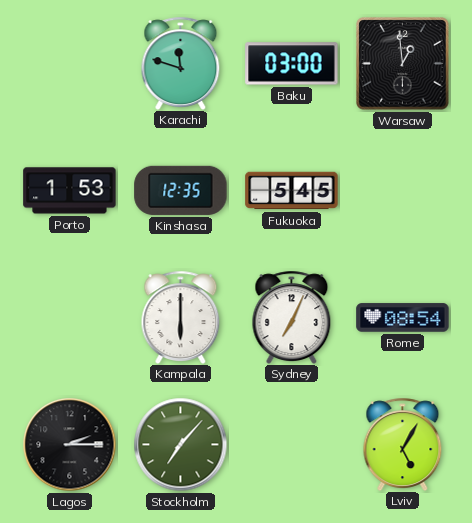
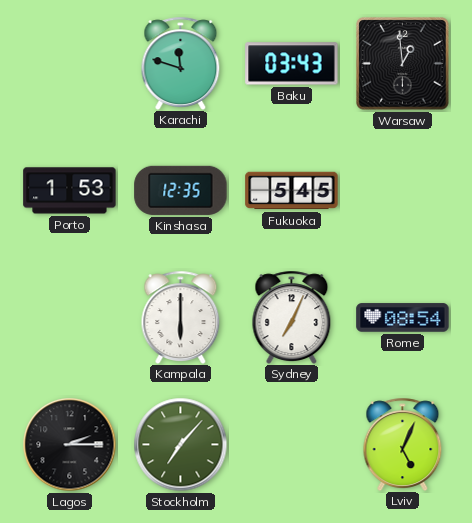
Baku: 03:00 -> 03:43
Lviv: 5:05 -> 5:04
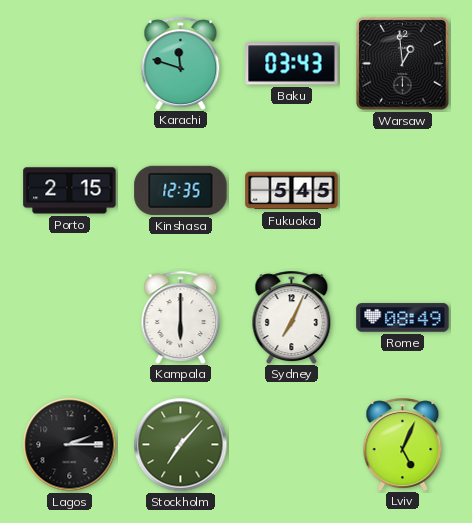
Porto: 1:53 -> 2:15
Rome: 08:54 -> 08:49
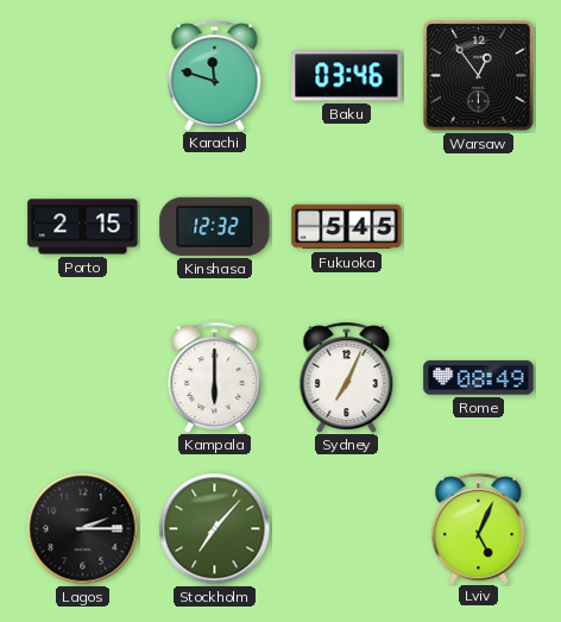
Baku: 03:43 -> 03:46
Warsaw: 12:59 -> 12:54
Kinshasa: 12:35 -> 12:32
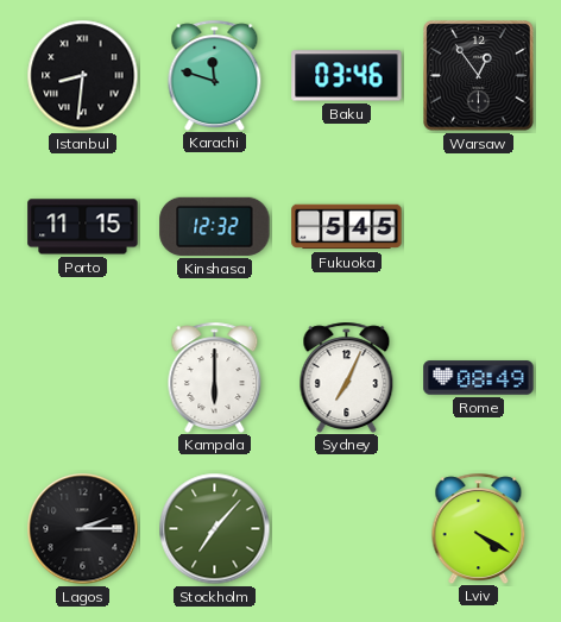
Istanbul: none -> 8:31
Porto: 2:15 -> 11:15
Lviv: 5:04 -> 4:20
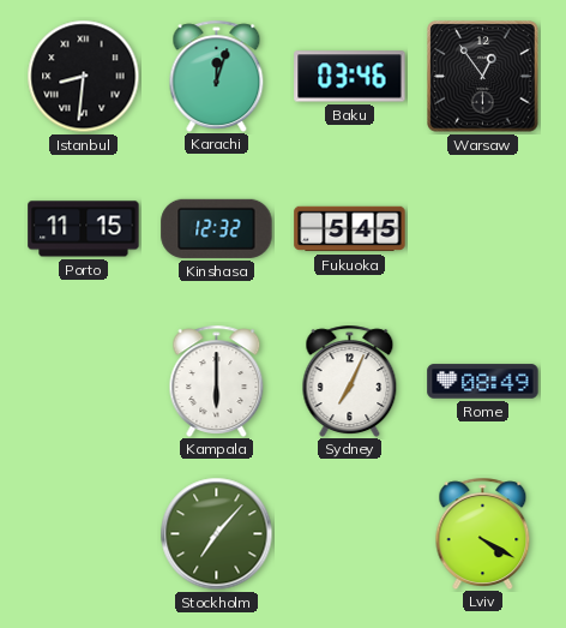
Karachi: 11:48 -> 12:03
Lagos: 2:15 -> none
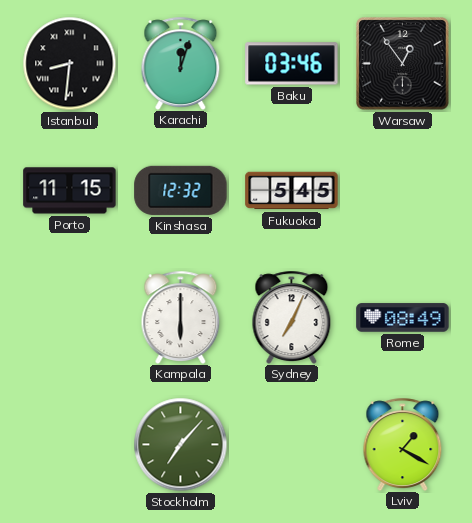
Lviv: 4:20 -> 1:20
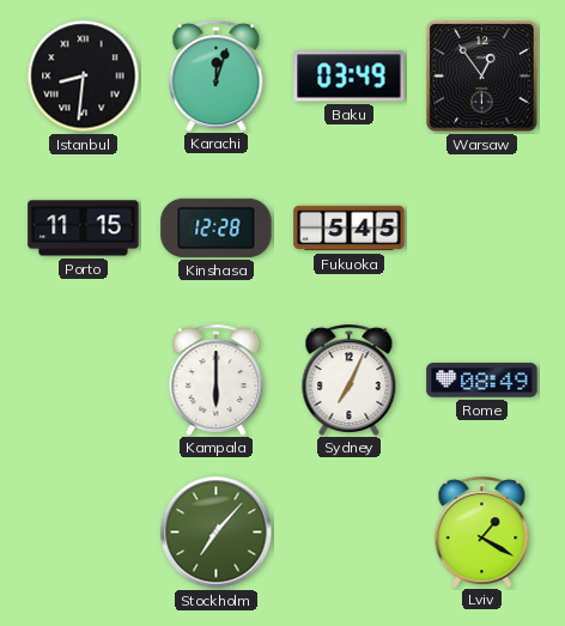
Baku: 03:46 -> 03:49
Kinshasa: 12:32 -> 12:28
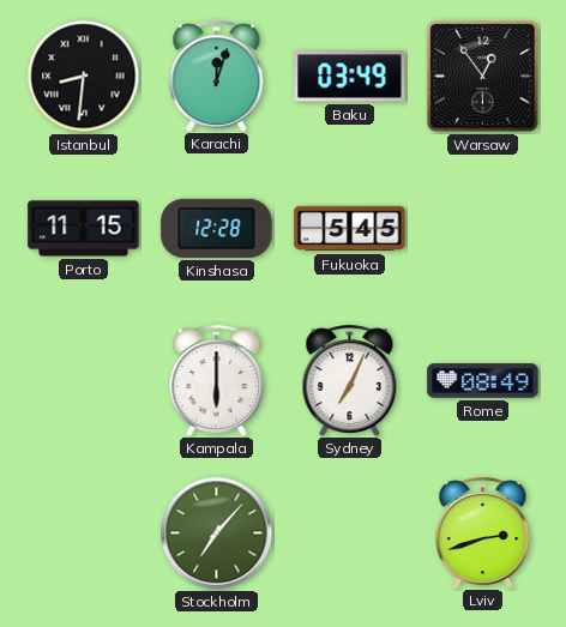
Lviv: 1:20 -> 2:42
